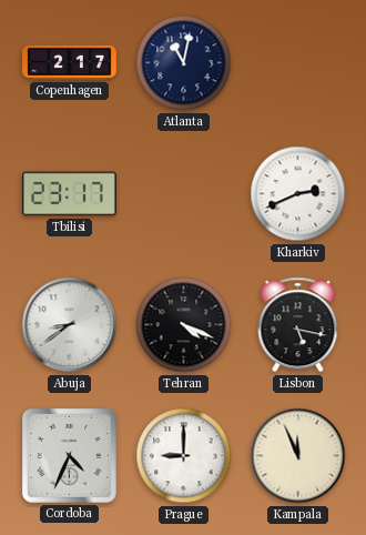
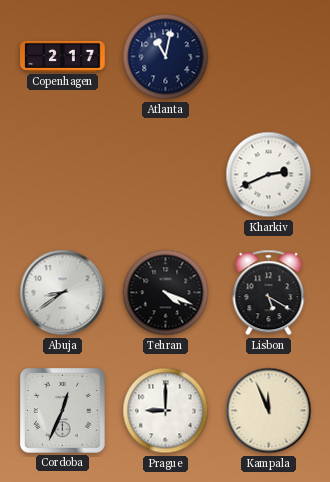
Tbilisi: 23:17 -> none
Lisbon: 5:17 -> 5:20
Cordoba: 4:34 -> 12:34
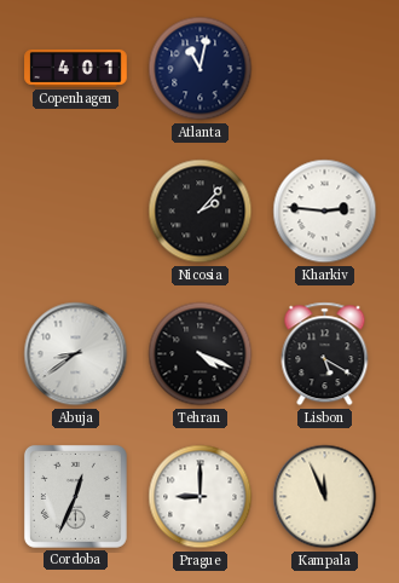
Copenhagen: 2:17 -> 4:01
Nicosia: none -> 2:07
Kharkiv: 2:41 -> 2:46
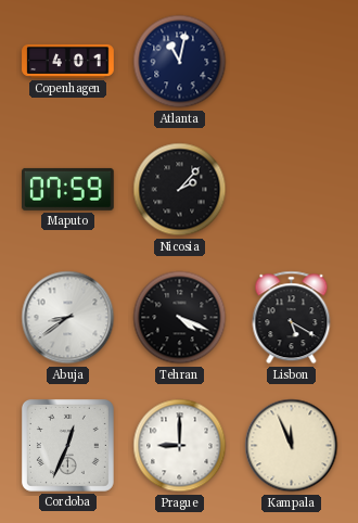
Maputo: none -> 07:59
Kharkiv: 2:46 -> none
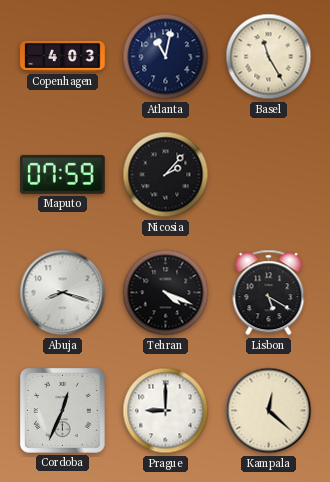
Copenhagen: 4:01 -> 4:03
Basel: none -> 11:25
Abuja: 8:39 -> 8:18
Kampala: 11:56 -> 12:22
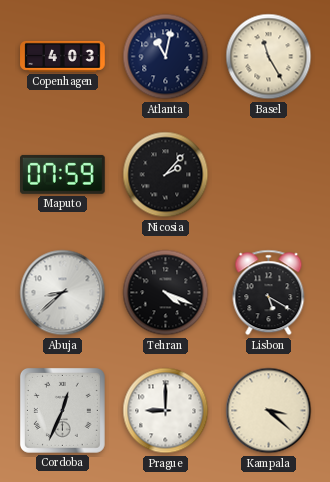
Abuja: 8:18 -> 8:38
Kampala: 12:22 -> 3:22
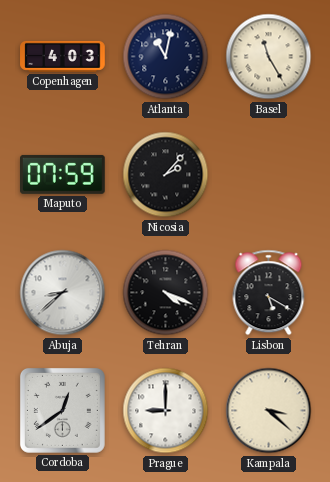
Cordoba: 12:34 -> 12:39
